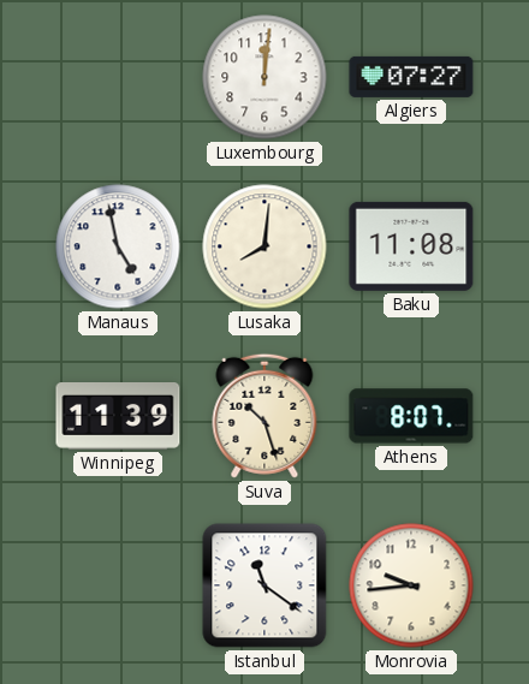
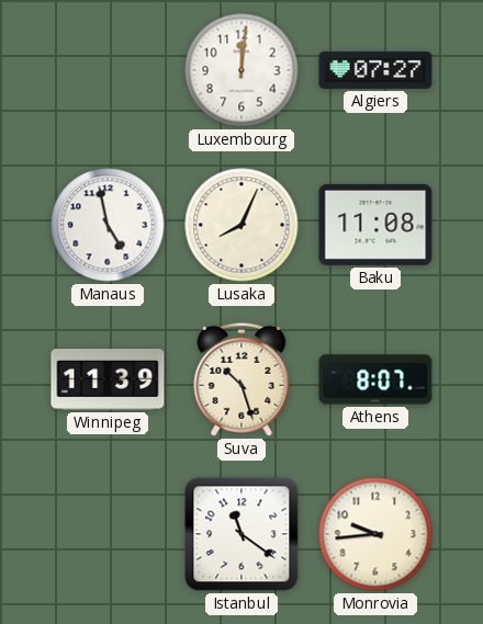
Lusaka: 8:01 -> 8:04
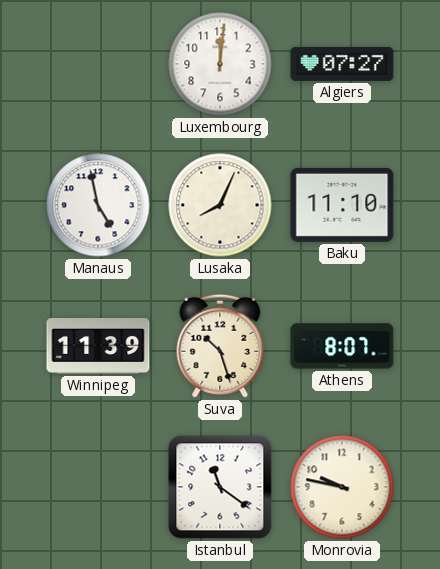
Baku: 11:08 -> 11:10
Monrovia: 9:44 -> 9:47
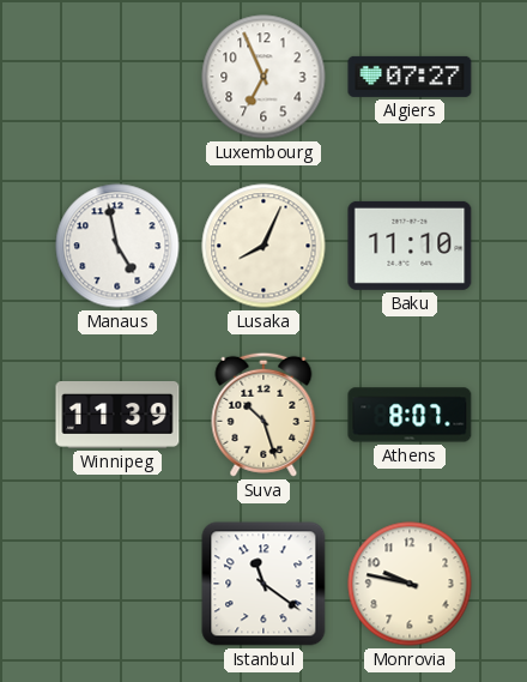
Luxembourg: 12:01 -> 6:56
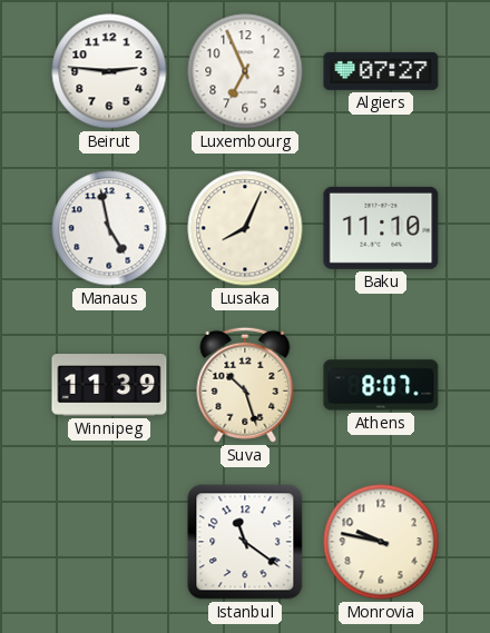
Beirut: none -> 2:46
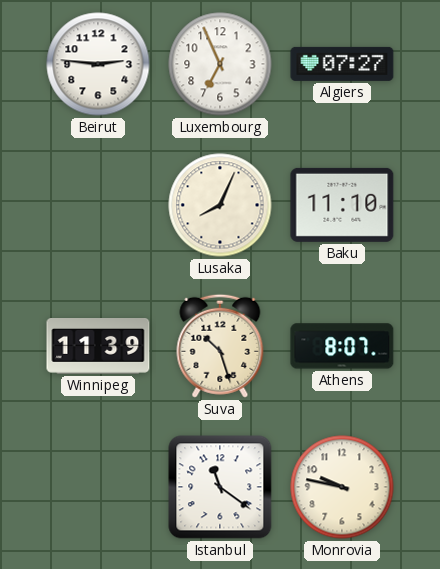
Manaus: 4:58 -> none
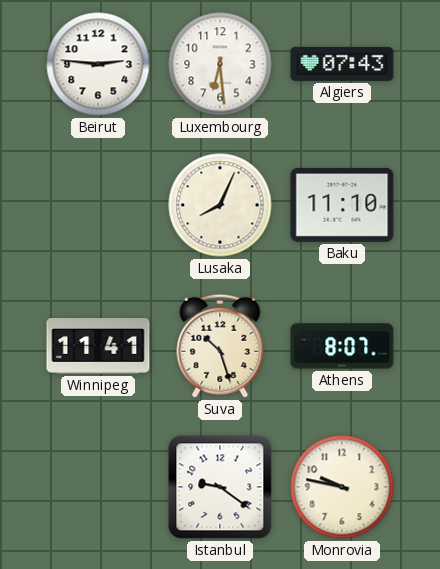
Luxembourg: 6:56 -> 6:29
Algiers: 07:27 -> 07:43
Winnipeg: 11:39 -> 11:41
Istanbul: 11:21 -> 9:21
